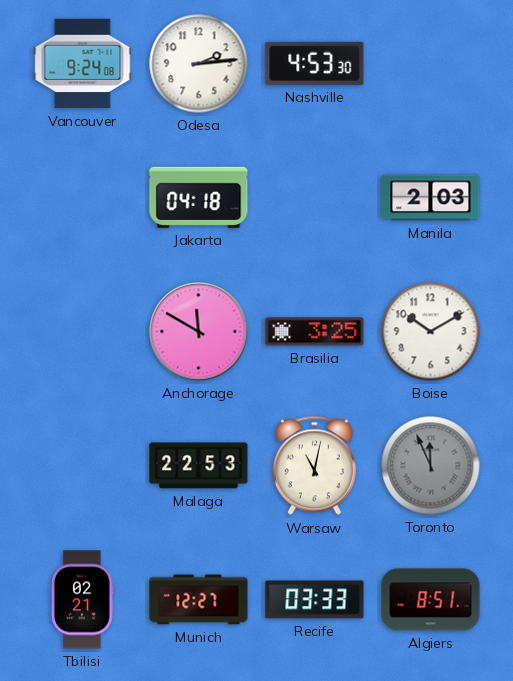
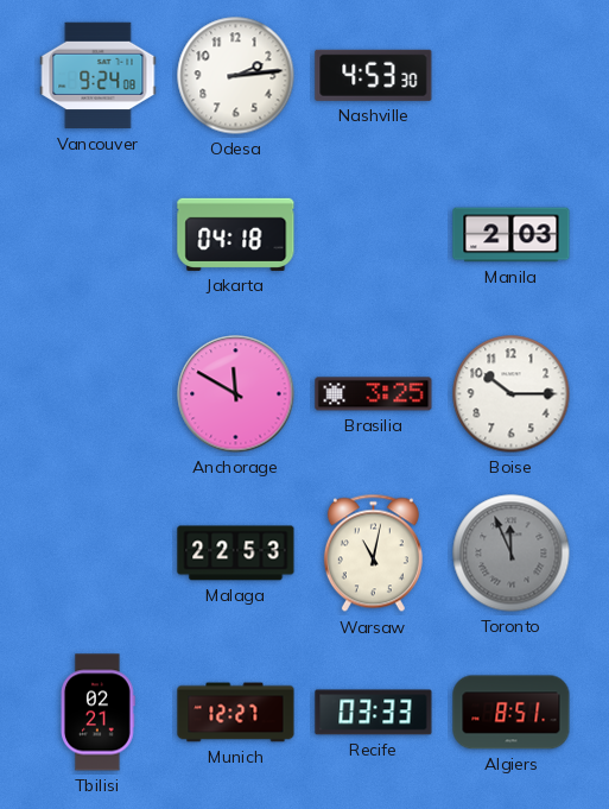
Boise: 10:10 -> 10:15
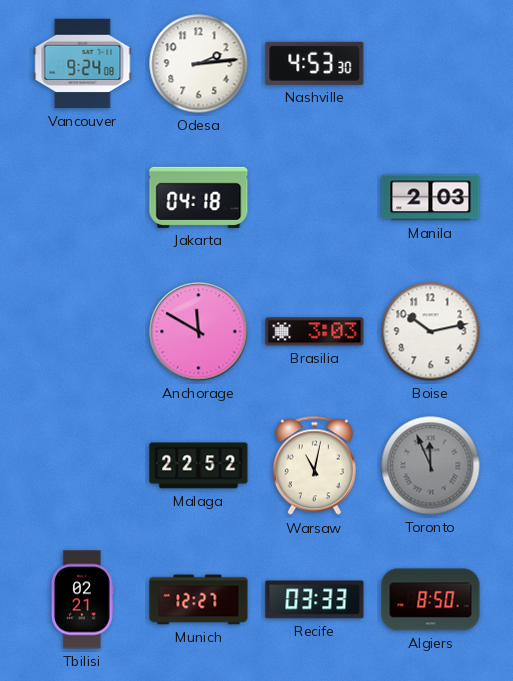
Brasilia: 3:25 -> 3:03
Boise: 10:15 -> 10:13
Malaga: 22:53 -> 22:52
Algiers: 8:51 -> 8:50
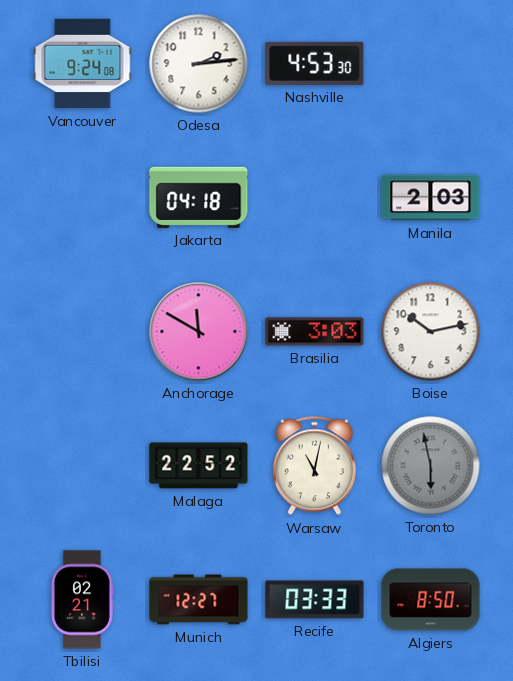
Toronto: 11:56 -> 5:58
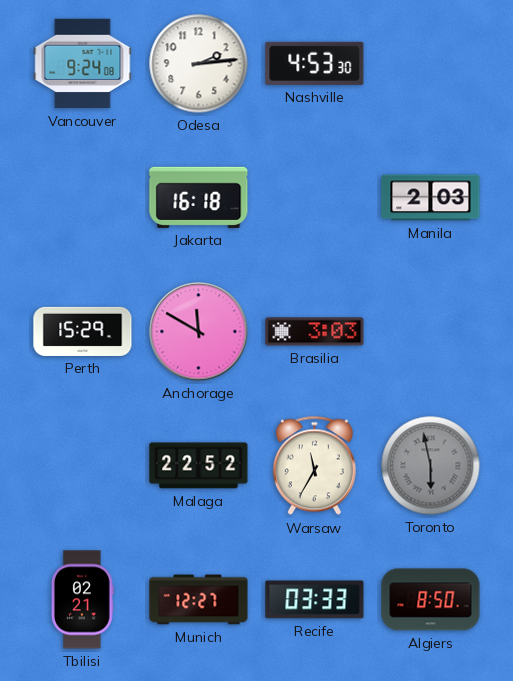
Jakarta: 04:18 -> 16:18
Perth: none -> 15:29
Boise: 10:13 -> none
Warsaw: 11:02 -> 11:35
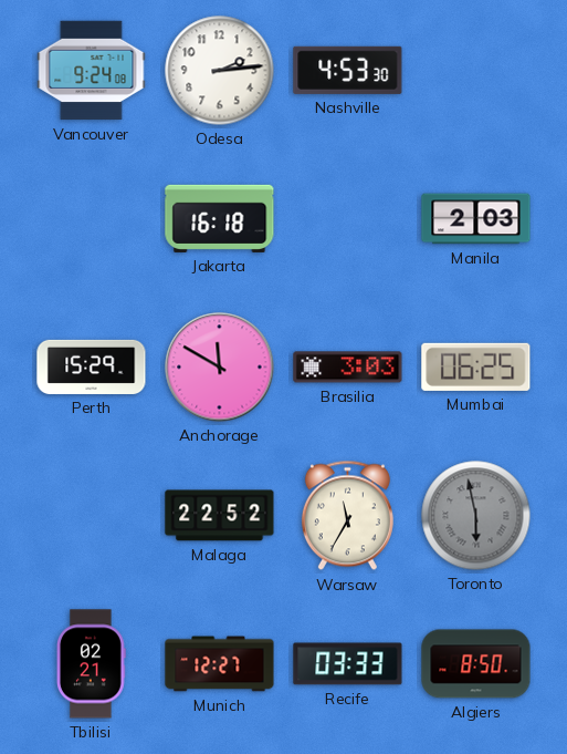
Mumbai: none -> 06:25
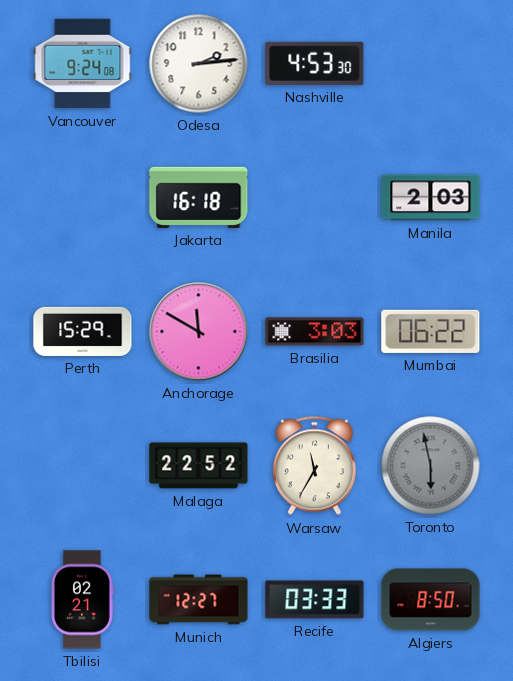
Mumbai: 06:25 -> 06:22
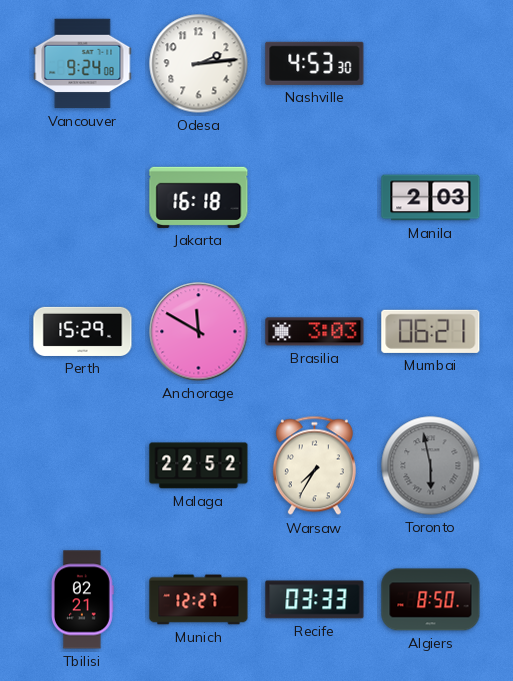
Mumbai: 06:22 -> 06:21
Warsaw: 11:35 -> 7:35
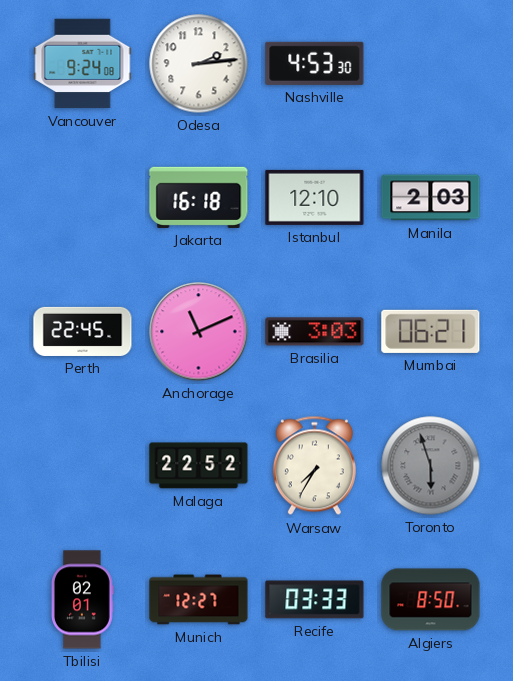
Istanbul: none -> 12:10
Perth: 15:29 -> 22:45
Anchorage: 11:50 -> 11:11
Toronto: 5:58 -> 5:57
Tbilisi: 02:21 -> 02:01
